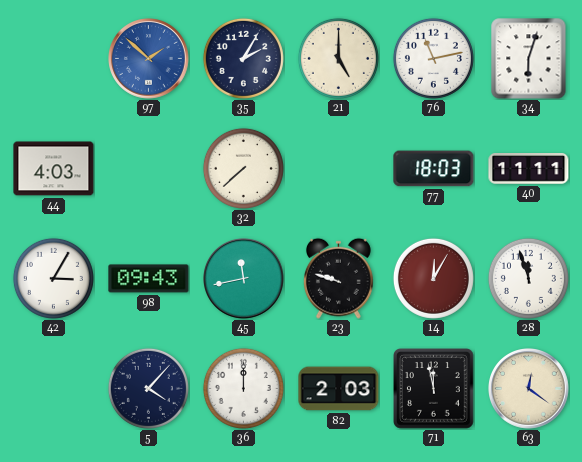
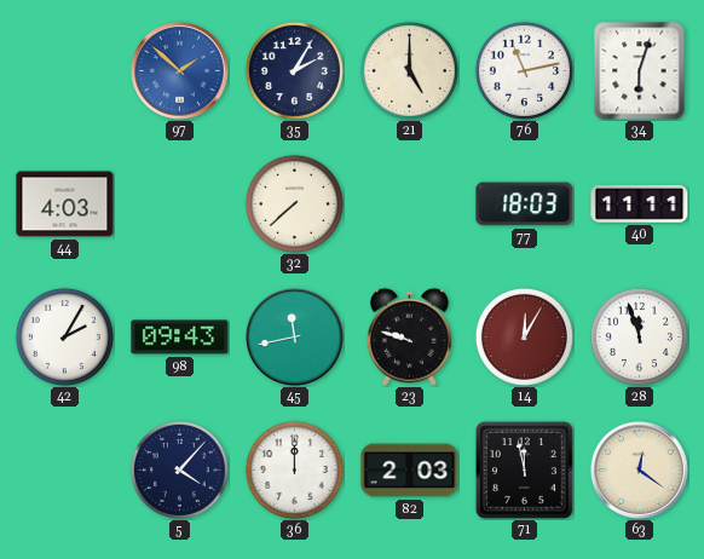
42: 3:05 -> 2:05
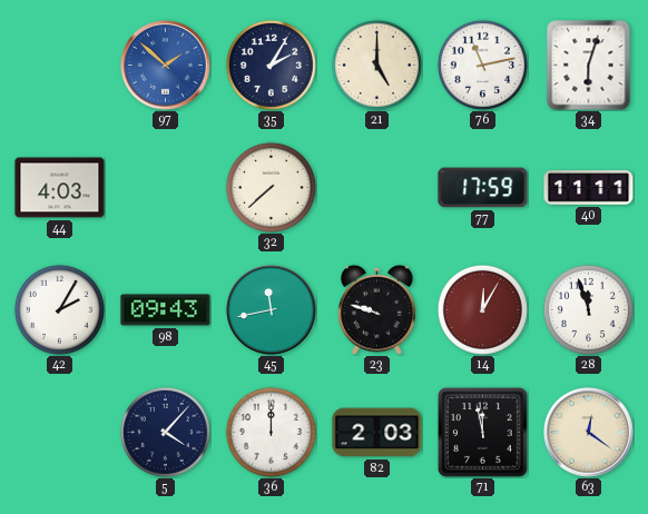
77: 18:03 -> 17:59
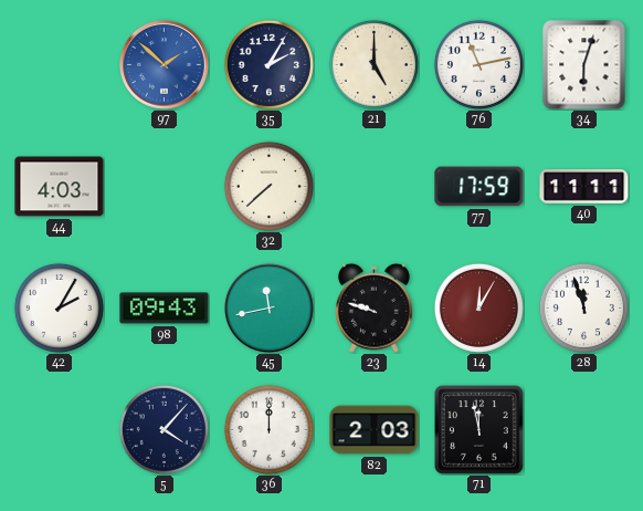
63: 12:21 -> none
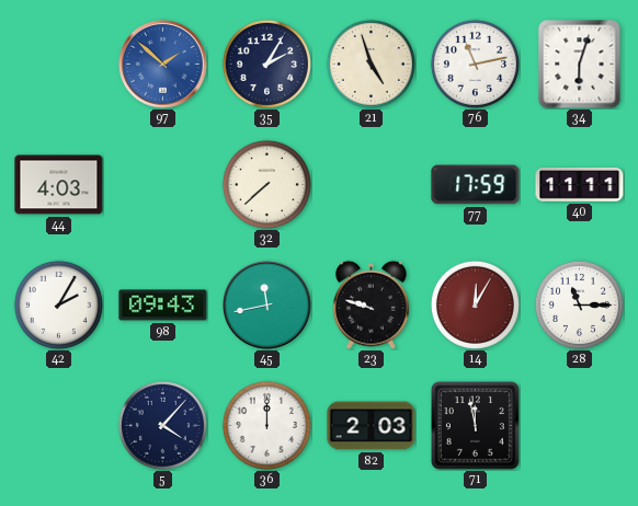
21: 5:00 -> 4:57
28: 11:57 -> 11:15
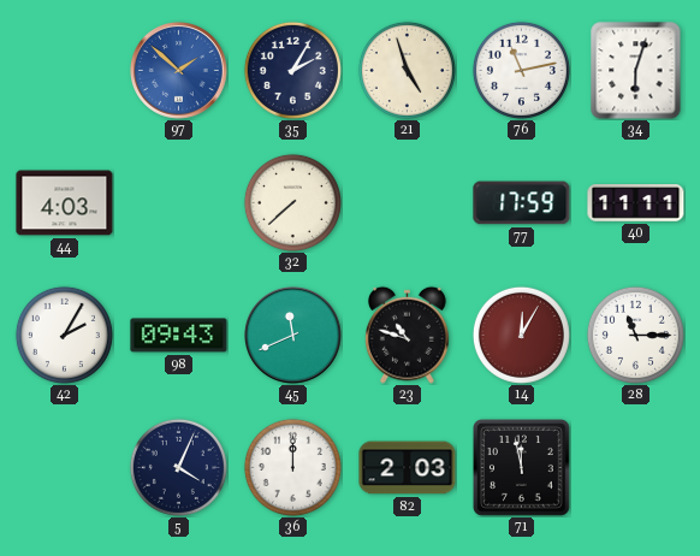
45: 11:43 -> 11:41
23: 9:48 -> 10:48
5: 4:07 -> 4:04
